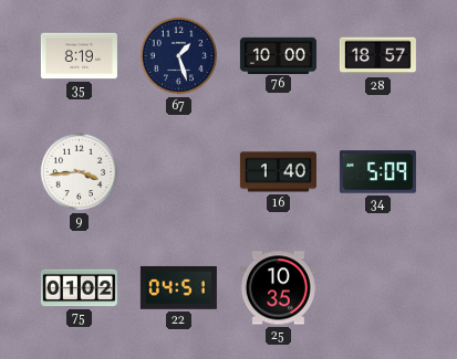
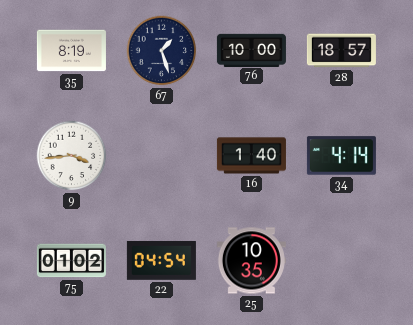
34: 5:09 -> 4:14
22: 04:51 -> 04:54
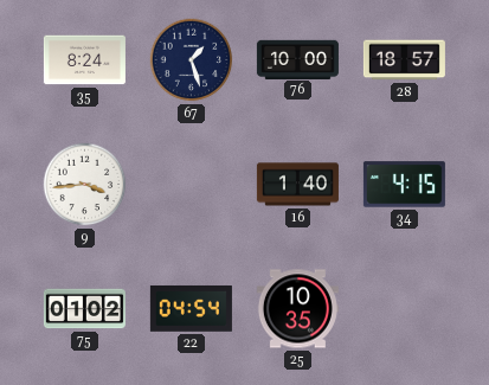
35: 8:19 -> 8:24
34: 4:14 -> 4:15
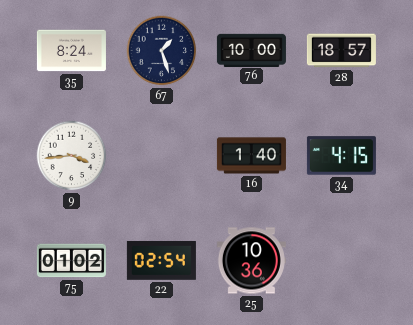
22: 04:54 -> 02:54
25: 10:35 -> 10:36
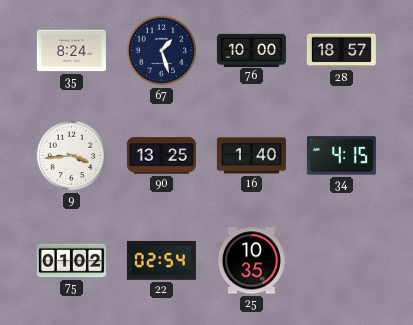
90: none -> 13:25
25: 10:36 -> 10:35
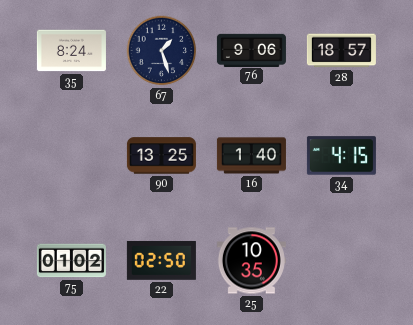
76: 10:00 -> 9:06
9: 3:44 -> none
22: 02:54 -> 02:50
